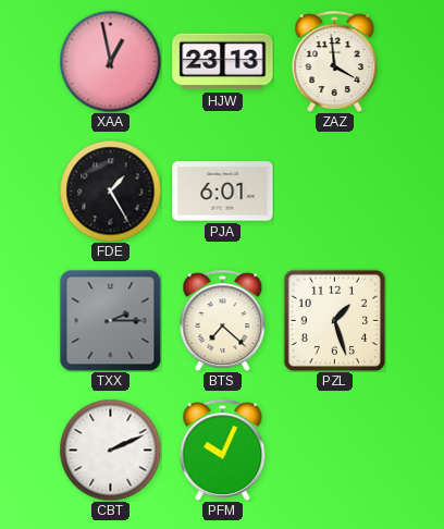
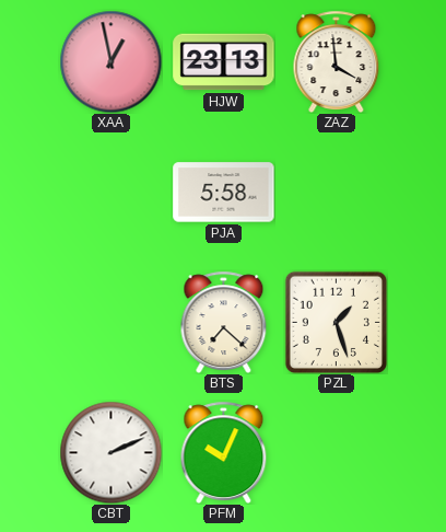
FDE: 1:25 -> none
PJA: 6:01 -> 5:58
TXX: 2:15 -> none
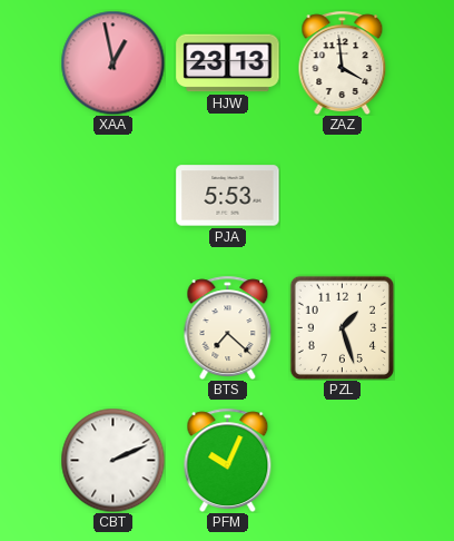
PJA: 5:58 -> 5:53
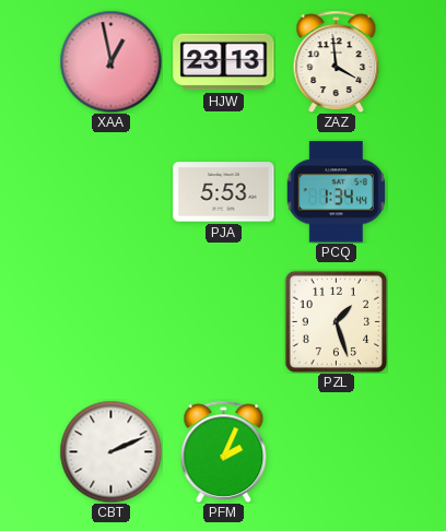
PCQ: none -> 1:34
BTS: 7:22 -> none
PFM: 10:04 -> 2:04
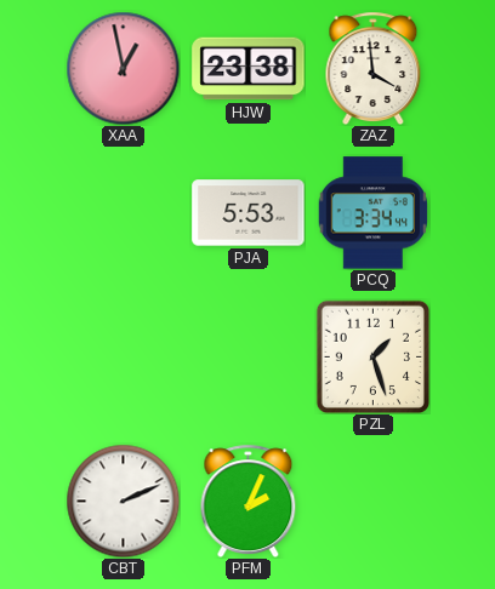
HJW: 23:13 -> 23:38
PCQ: 1:34 -> 3:34
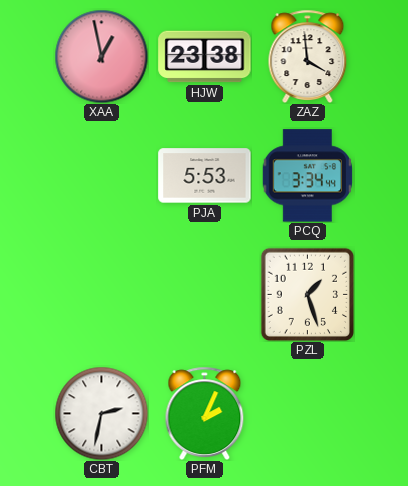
CBT: 2:11 -> 2:32
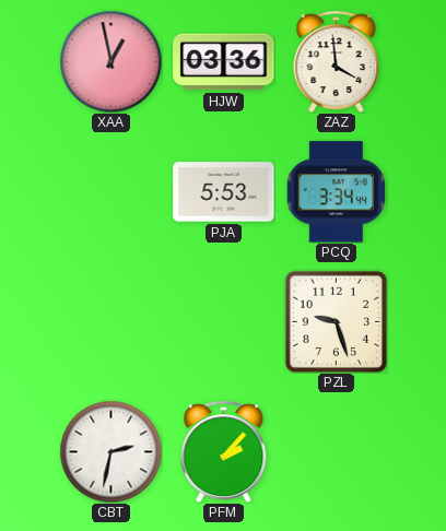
HJW: 23:38 -> 03:36
PZL: 1:27 -> 9:27
PFM: 2:04 -> 2:07
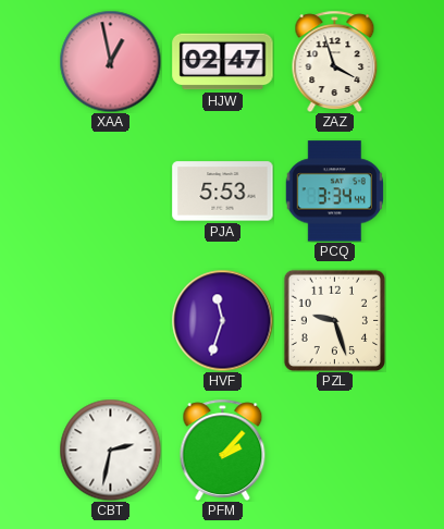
HJW: 03:36 -> 02:47
ZAZ: 3:59 -> 3:57
HVF: none -> 11:33
